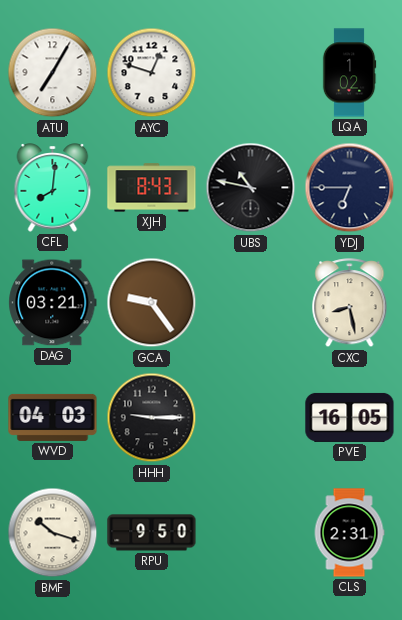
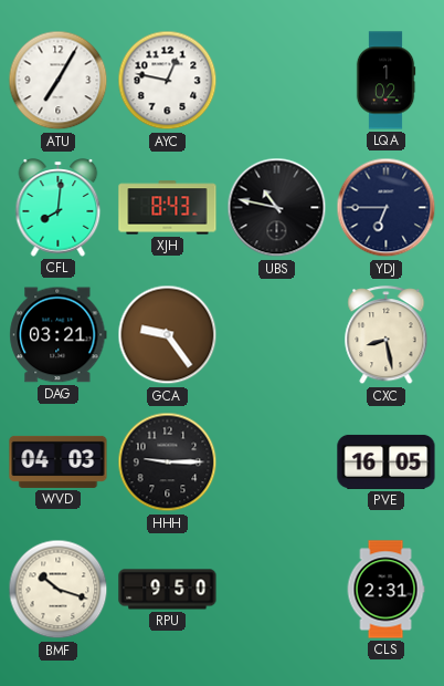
AYC: 12:48 -> 12:47
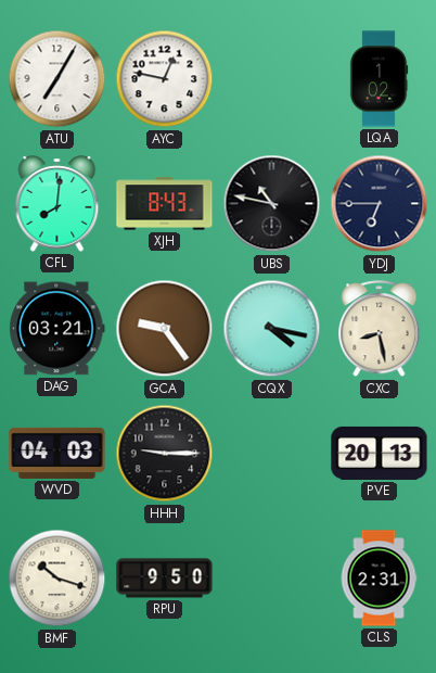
CQX: none -> 4:17
PVE: 16:05 -> 20:13
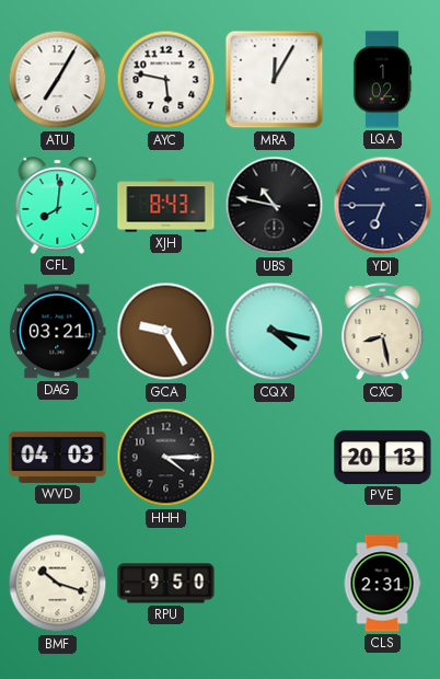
AYC: 12:47 -> 5:47
MRA: none -> 12:05
GCA: 9:24 -> 9:25
HHH: 9:15 -> 4:15
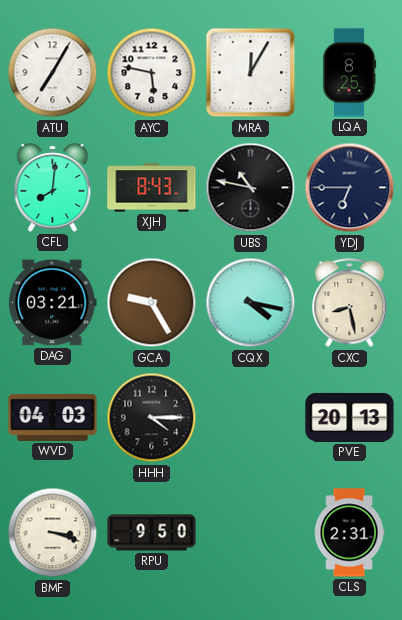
LQA: 1:02 -> 8:25
BMF: 10:18 -> 3:18
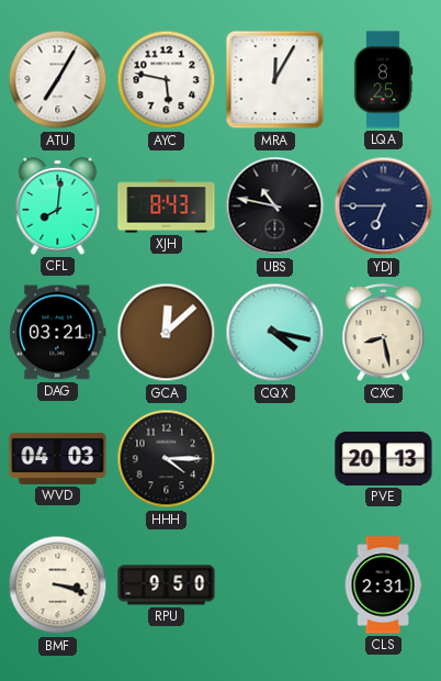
GCA: 9:25 -> 12:08
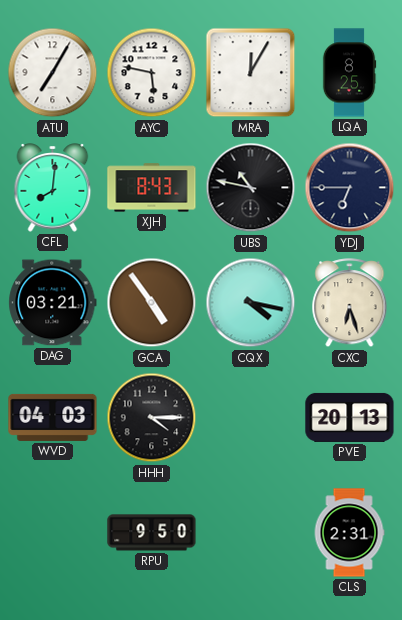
GCA: 12:08 -> 4:54
CXC: 8:28 -> 6:27
BMF: 3:18 -> none
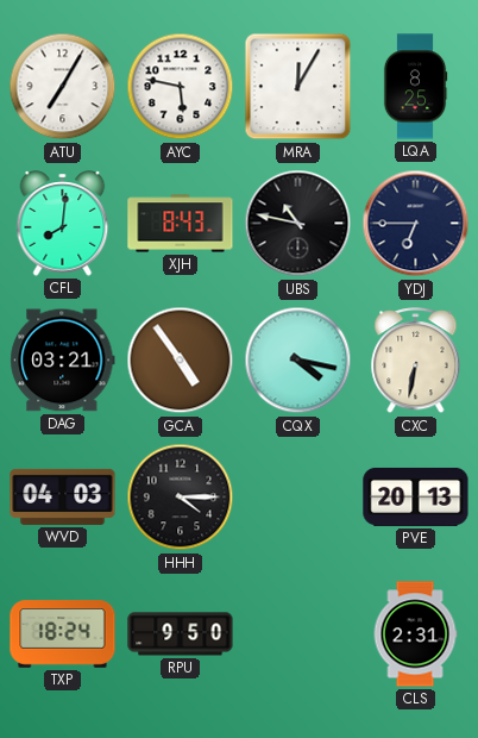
CXC: 6:27 -> 6:32
TXP: none -> 18:24
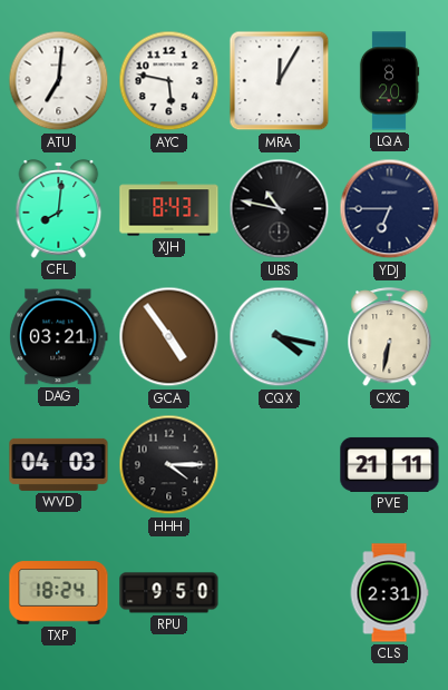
ATU: 7:05 -> 7:01
LQA: 8:25 -> 8:20
PVE: 20:13 -> 21:11
